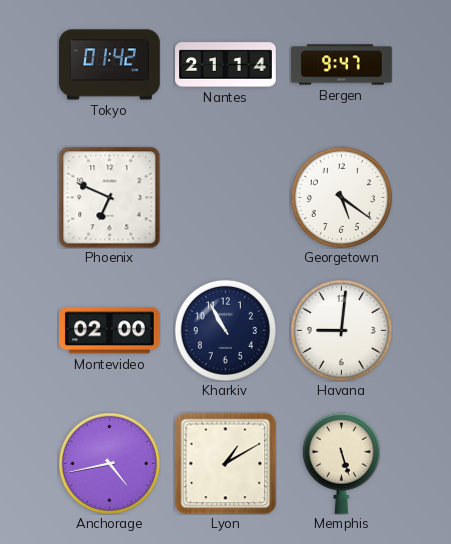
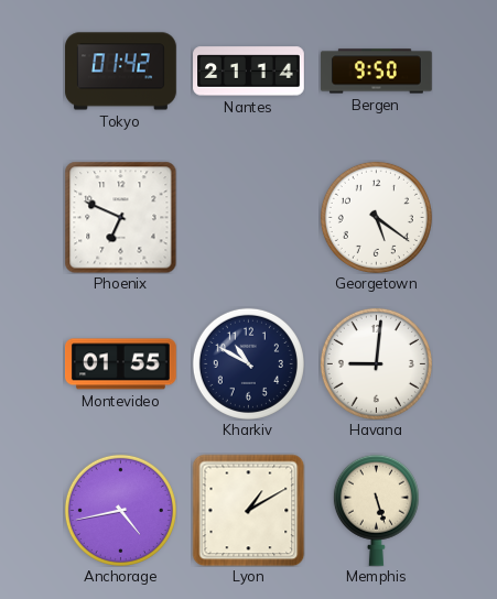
Bergen: 9:47 -> 9:50
Montevideo: 02:00 -> 01:55
Kharkiv: 10:55 -> 10:50
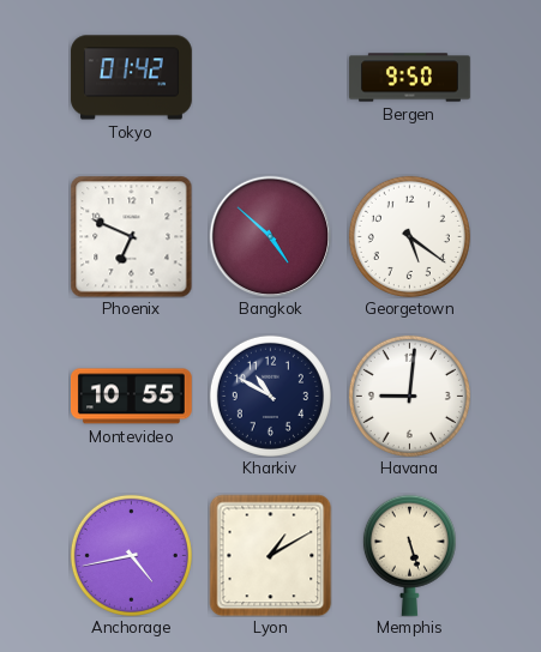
Nantes: 21:14 -> none
Bangkok: none -> 4:52
Montevideo: 01:55 -> 10:55
